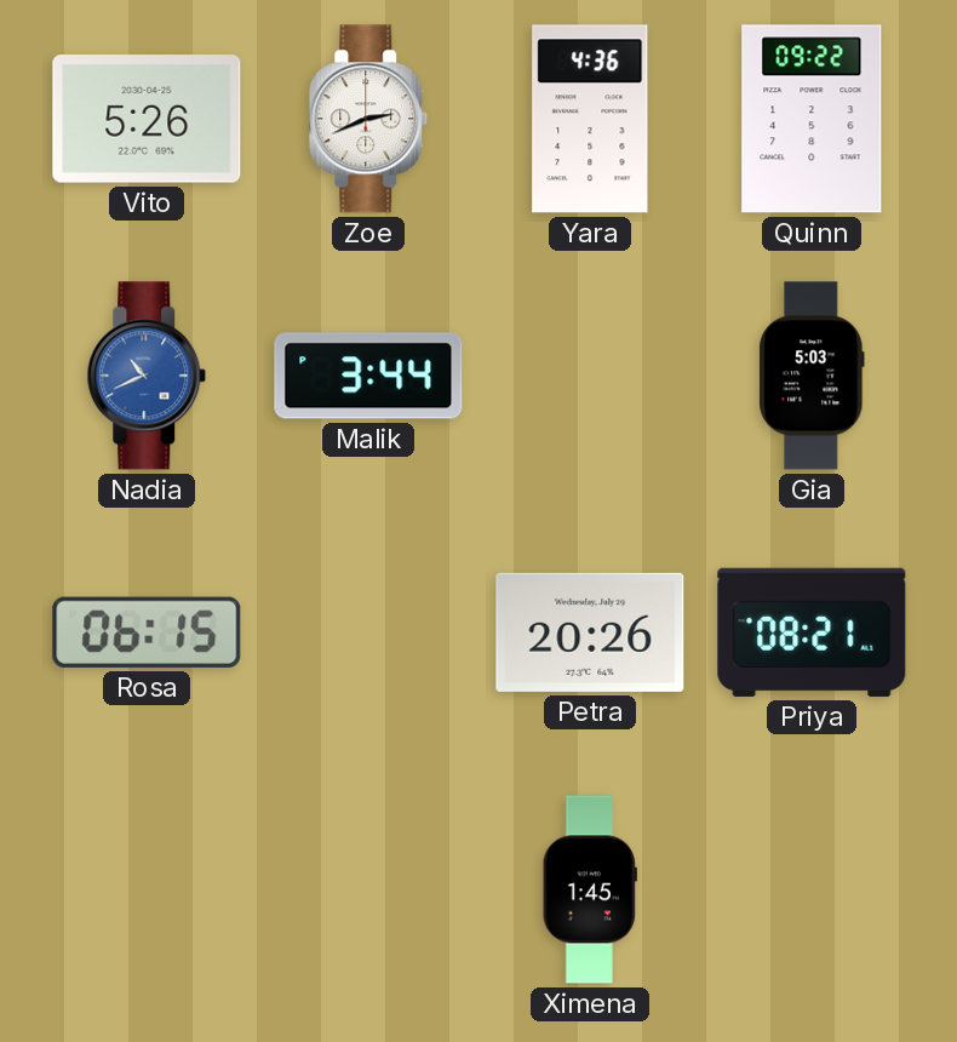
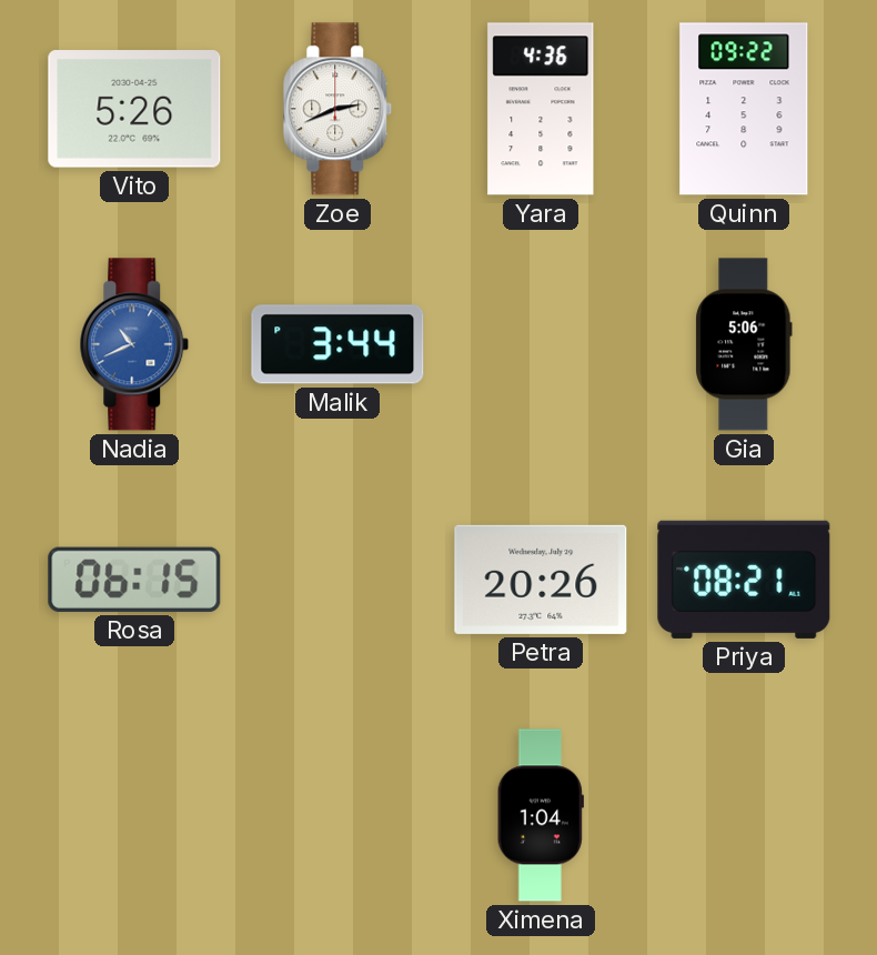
Gia: 5:03 -> 5:06
Ximena: 1:45 -> 1:04
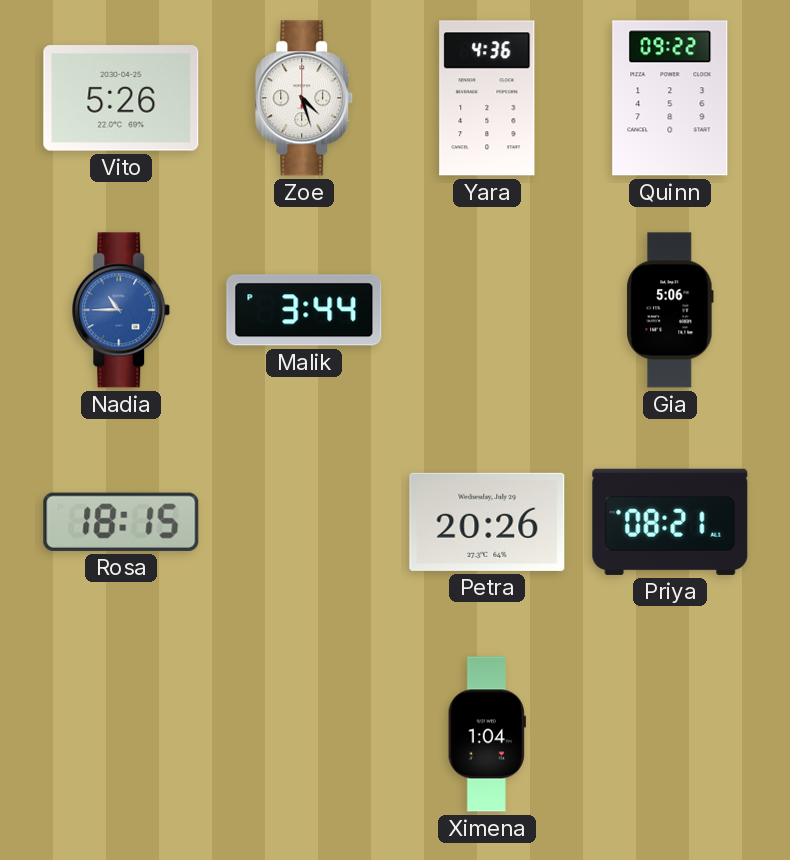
Zoe: 2:41 -> 4:27
Nadia: 10:41 -> 10:45
Rosa: 06:15 -> 18:15
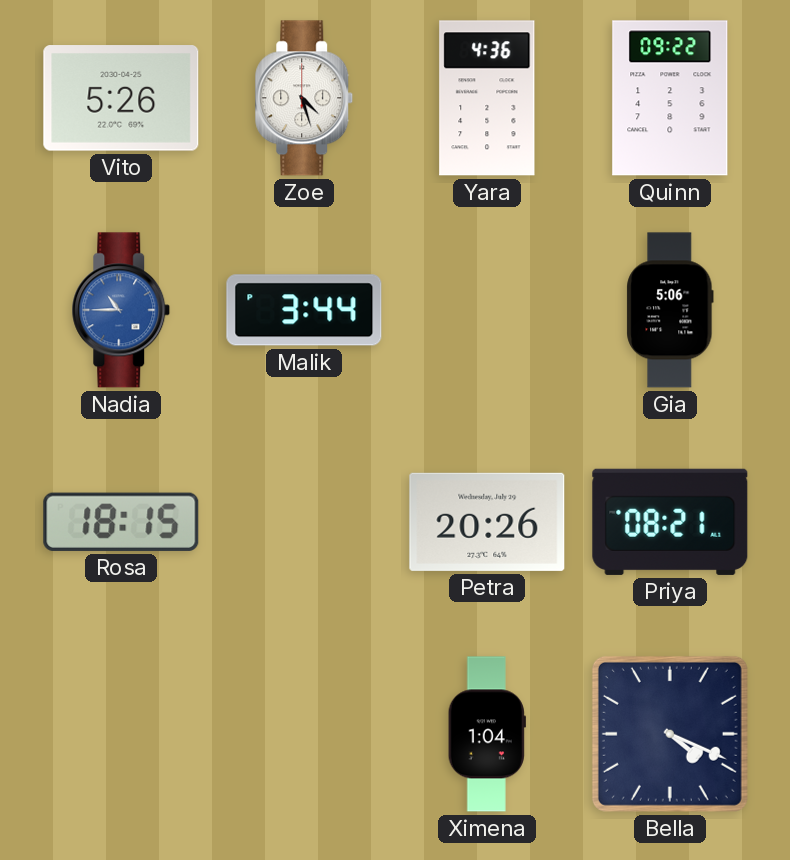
Bella: none -> 4:19
